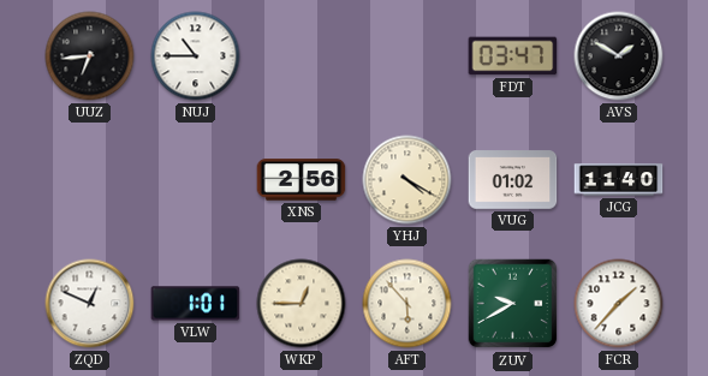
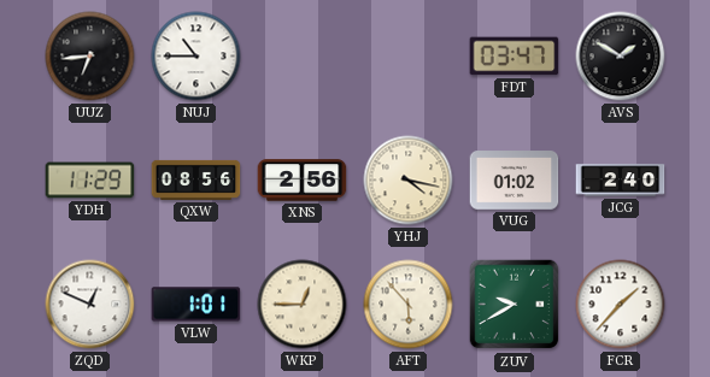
YDH: none -> 11:29
QXW: none -> 08:56
YHJ: 4:20 -> 4:17
JCG: 11:40 -> 2:40
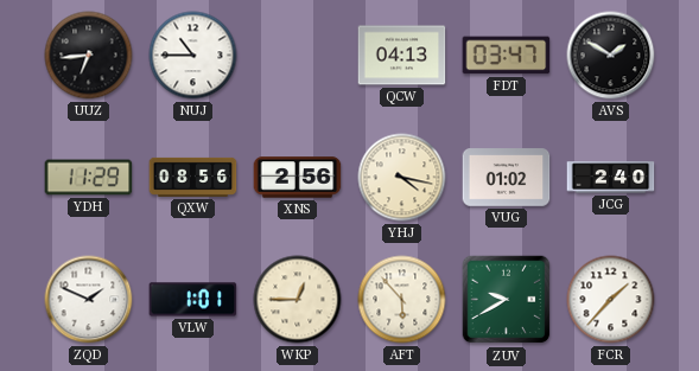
QCW: none -> 04:13
ZQD: 12:49 -> 1:49
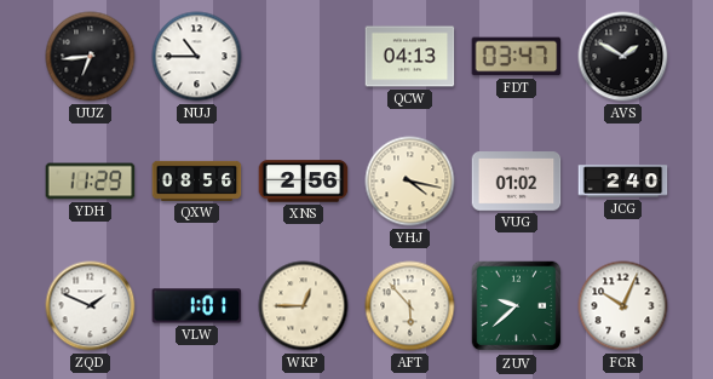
ZUV: 9:40 -> 9:38
FCR: 1:37 -> 10:04
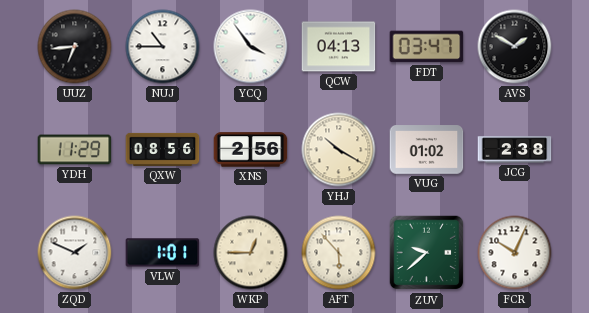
YCQ: none -> 3:54
YHJ: 4:17 -> 10:20
JCG: 2:40 -> 2:38
